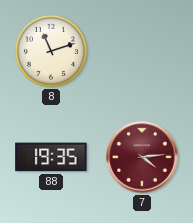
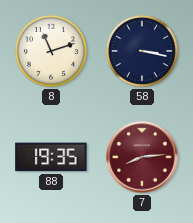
58: none -> 3:17
7: 4:14 -> 8:14
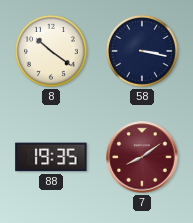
8: 11:12 -> 10:21
7: 8:14 -> 8:09
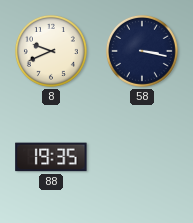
8: 10:21 -> 9:41
7: 8:09 -> none
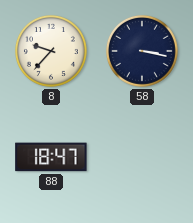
8: 9:41 -> 9:37
88: 19:35 -> 18:47
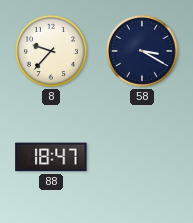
58: 3:17 -> 3:20
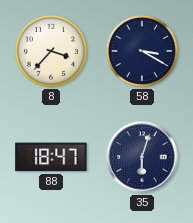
8: 9:37 -> 3:37
35: none -> 6:03
